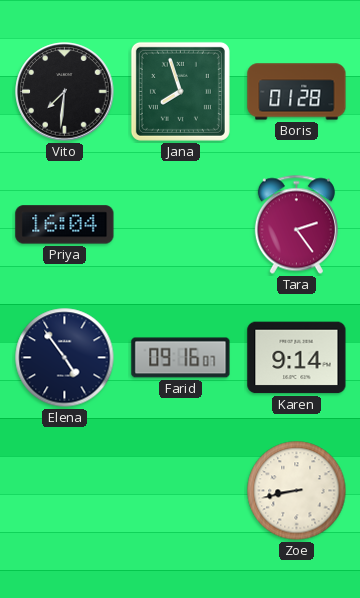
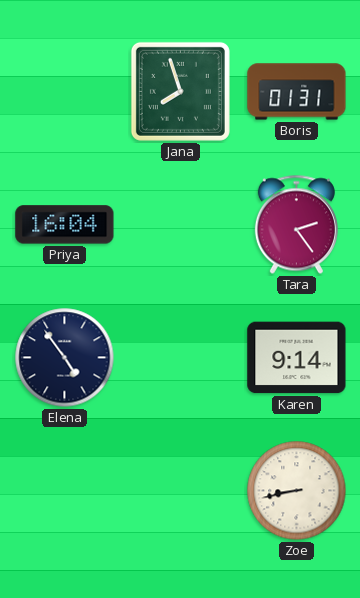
Vito: 7:31 -> none
Boris: 01:28 -> 01:31
Farid: 09:16 -> none
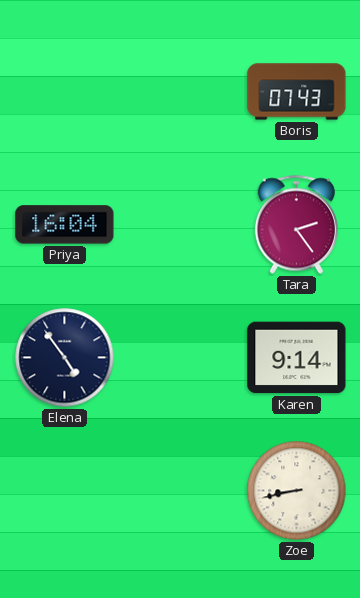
Jana: 7:57 -> none
Boris: 01:31 -> 07:43
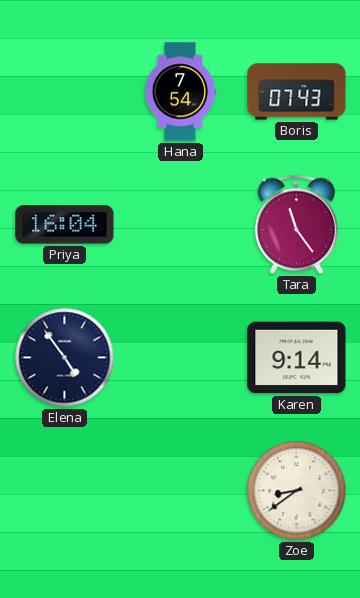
Hana: none -> 7:54
Tara: 2:24 -> 11:24
Zoe: 8:43 -> 8:39
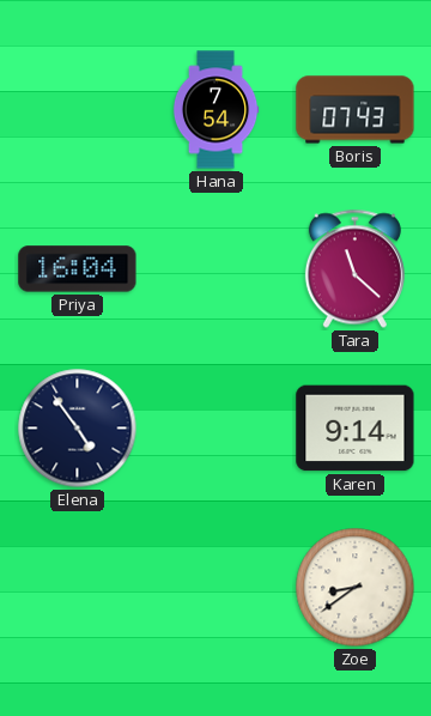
Tara: 11:24 -> 11:22
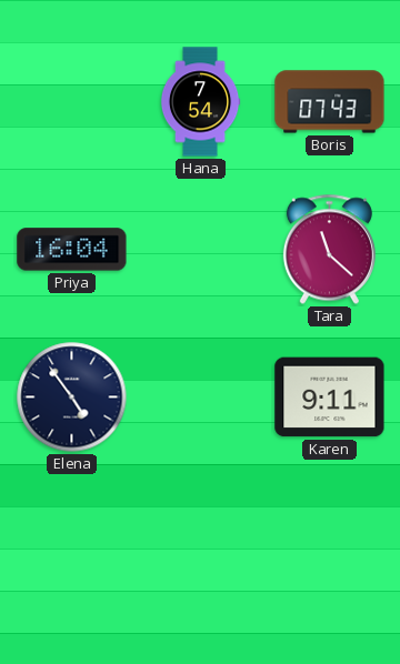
Karen: 9:14 -> 9:11
Zoe: 8:39 -> none
